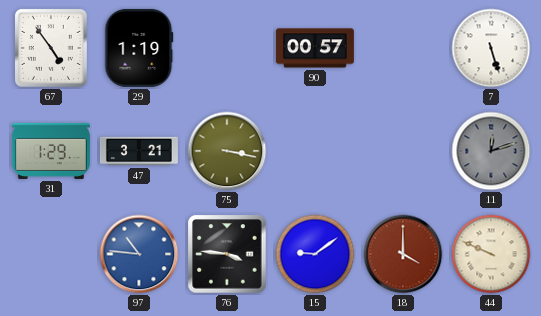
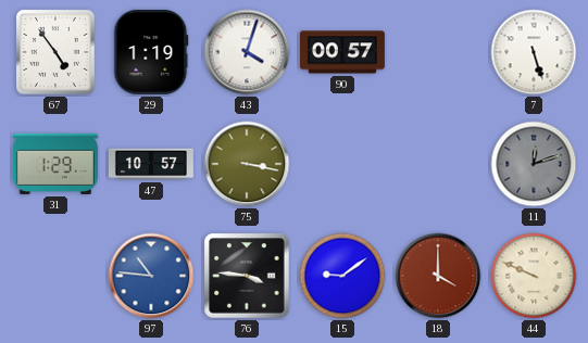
43: none -> 4:03
47: 3:21 -> 10:57
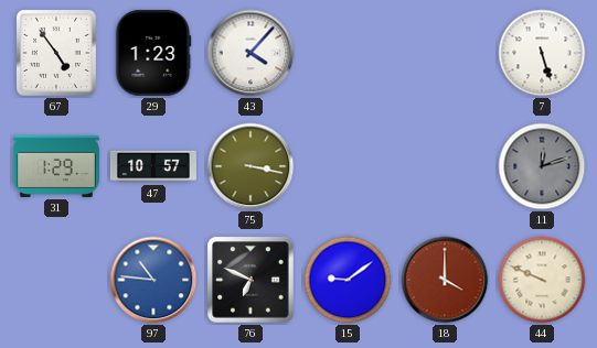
29: 1:19 -> 1:23
43: 4:03 -> 4:07
90: 00:57 -> none
76: 3:46 -> 6:49
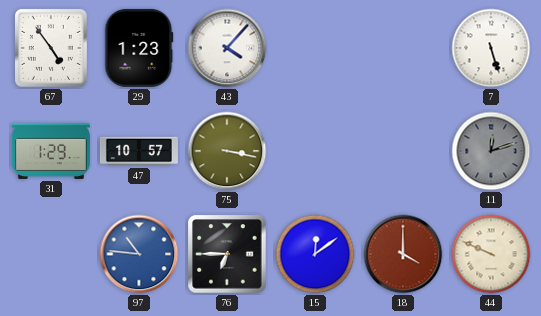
76: 6:49 -> 6:45
15: 9:09 -> 12:09
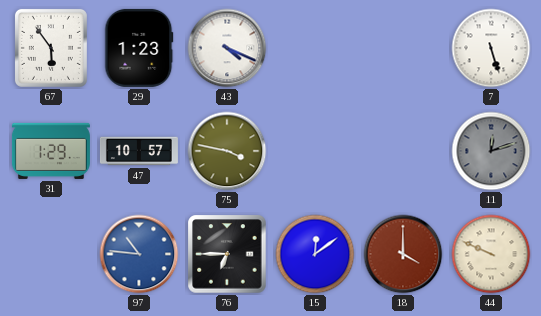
67: 4:54 -> 5:54
43: 4:07 -> 4:19
75: 3:17 -> 3:47
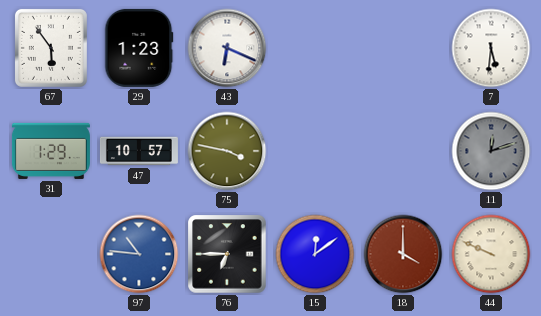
43: 4:19 -> 6:19
7: 5:27 -> 5:31
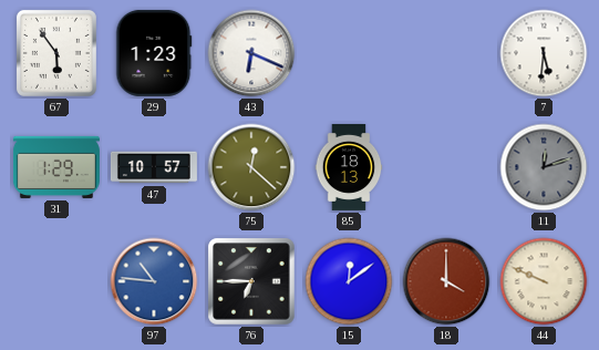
75: 3:47 -> 12:22
85: none -> 18:13
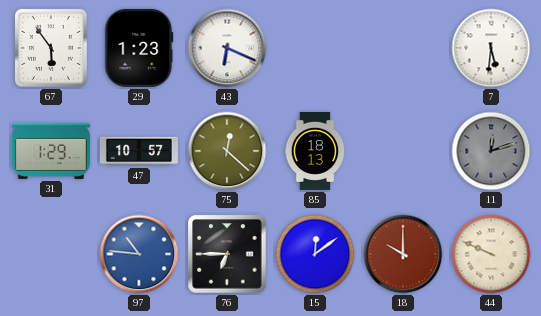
18: 4:00 -> 10:00
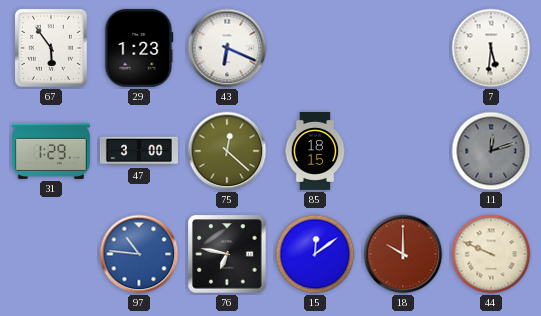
47: 10:57 -> 3:00
85: 18:13 -> 18:15
76: 6:45 -> 6:47
